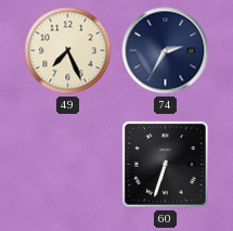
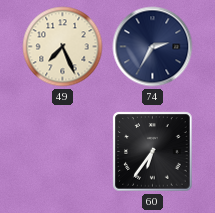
60: 6:33 -> 6:36
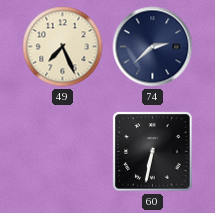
74: 2:35 -> 2:38
60: 6:36 -> 6:32
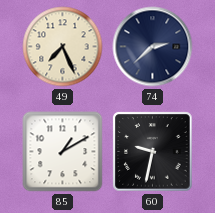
85: none -> 1:10
60: 6:32 -> 9:32
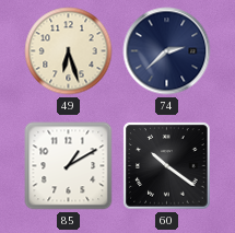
49: 7:26 -> 6:27
60: 9:32 -> 10:21
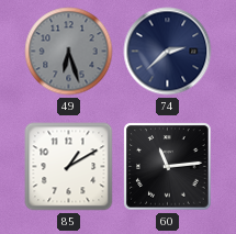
49 dial: cream -> grey
60: 10:21 -> 11:14
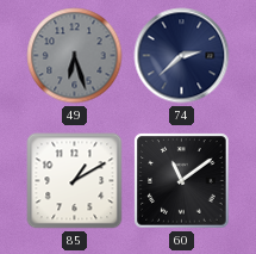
60: 11:14 -> 11:09
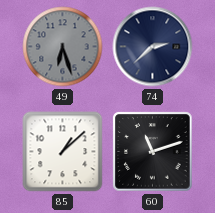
85: 1:10 -> 1:08
60: 11:09 -> 11:12
